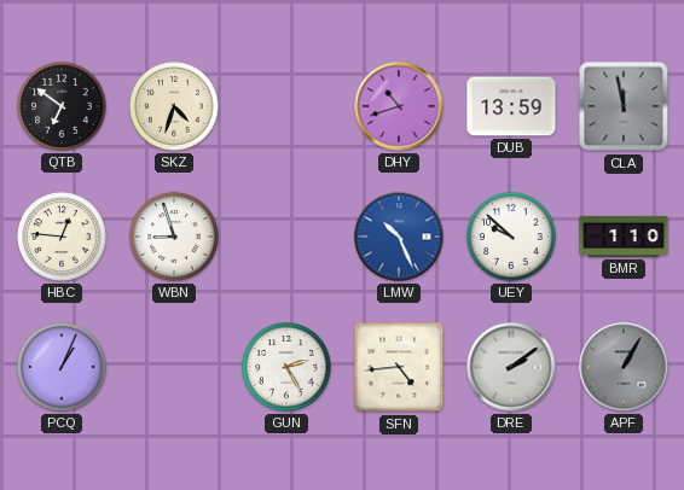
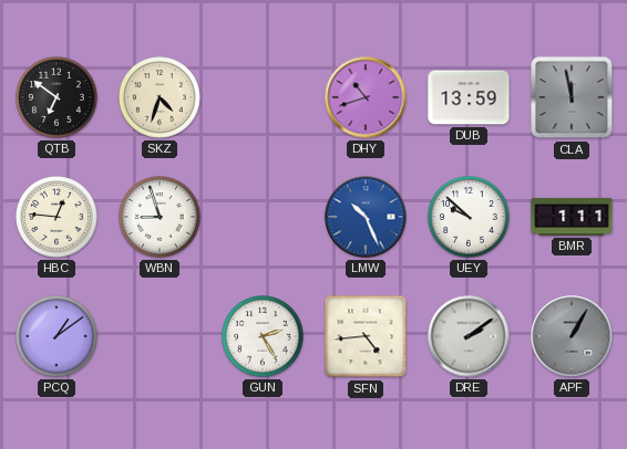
BMR: 1:10 -> 1:11
PCQ: 1:04 -> 1:09
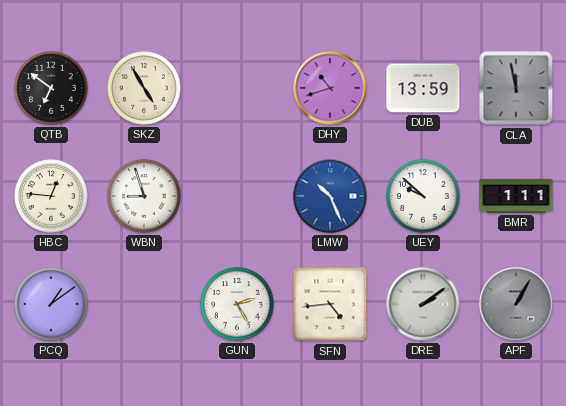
SKZ: 4:33 -> 4:55
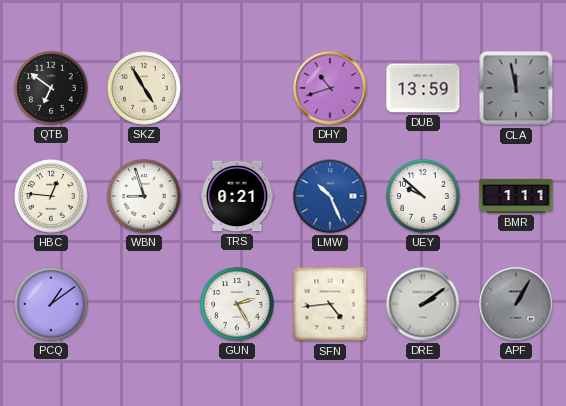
TRS: none -> 0:21
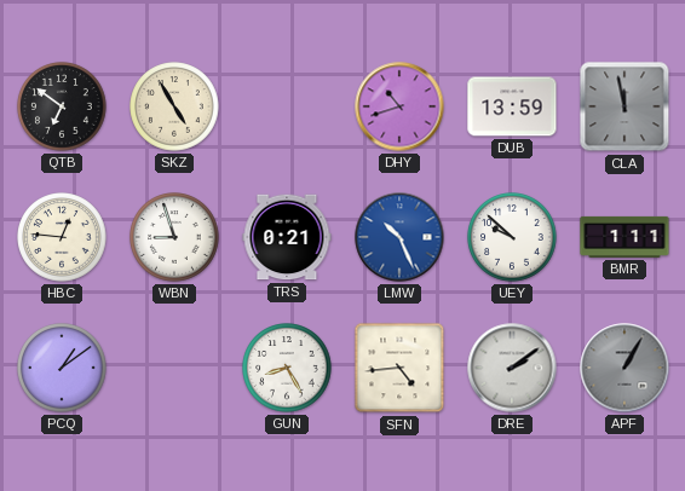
GUN: 2:25 -> 8:25
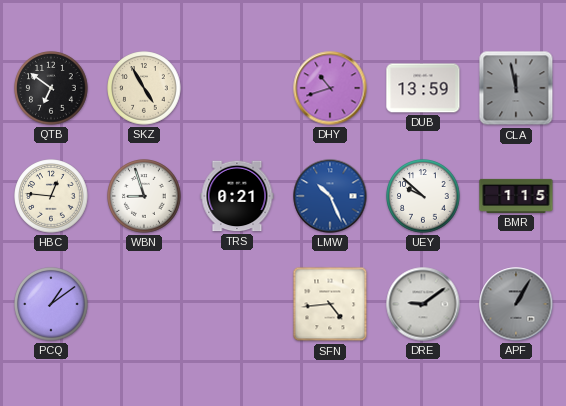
BMR: 1:11 -> 1:15
GUN: 8:25 -> none
DRE: 2:09 -> 9:09
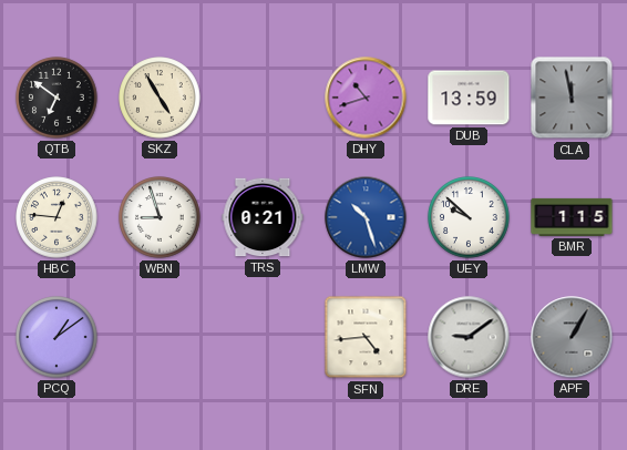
LMW: 10:26 -> 10:27
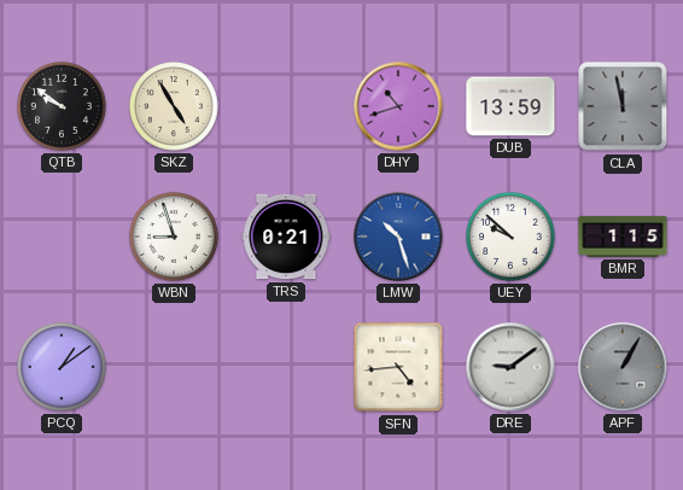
QTB: 6:51 -> 9:51
HBC: 12:46 -> none
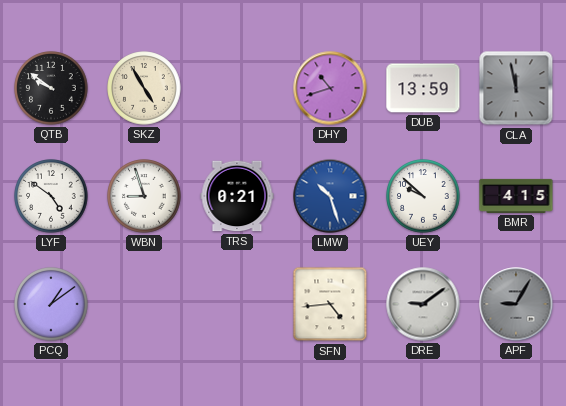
LYF: none -> 4:51
BMR: 1:15 -> 4:15
APF: 1:05 -> 9:05
